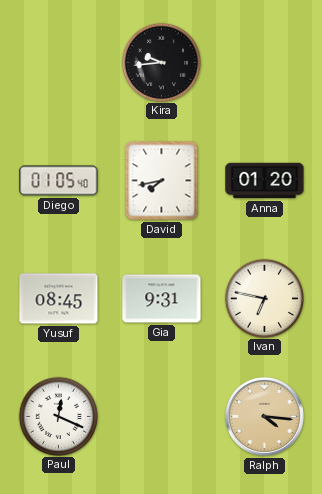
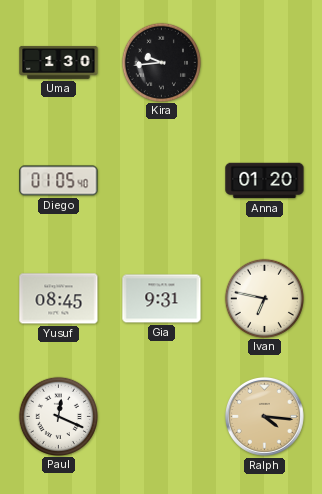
Uma: none -> 1:30
David: 7:43 -> none
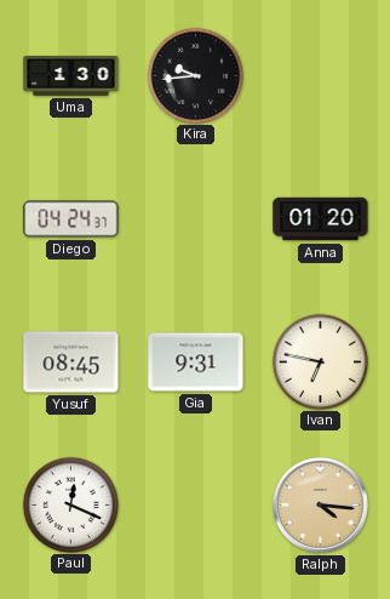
Diego: 01:05 -> 04:24
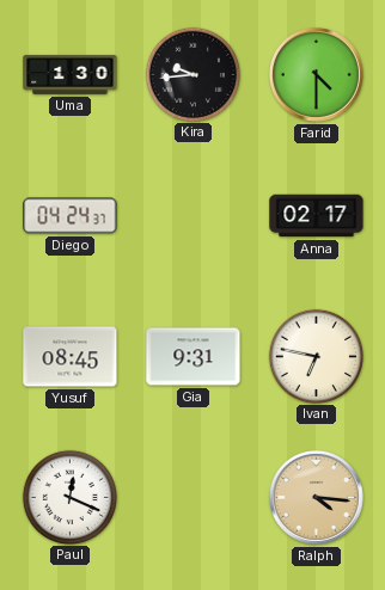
Farid: none -> 4:30
Anna: 01:20 -> 02:17
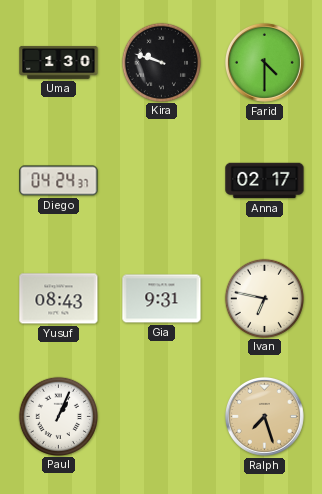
Kira: 9:44 -> 9:48
Yusuf: 08:45 -> 08:43
Paul: 12:19 -> 1:04
Ralph: 4:16 -> 7:27
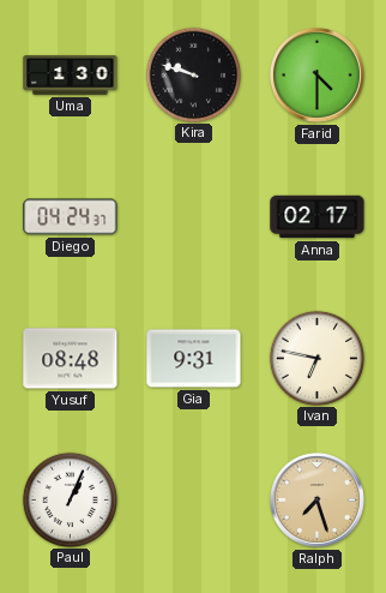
Yusuf: 08:43 -> 08:48
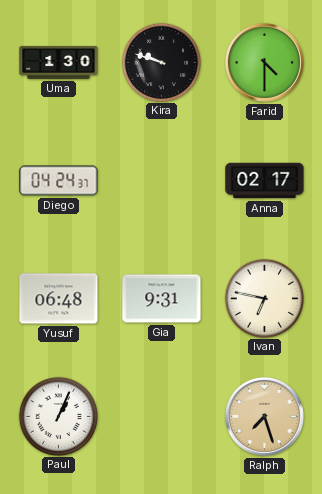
Yusuf: 08:48 -> 06:48
